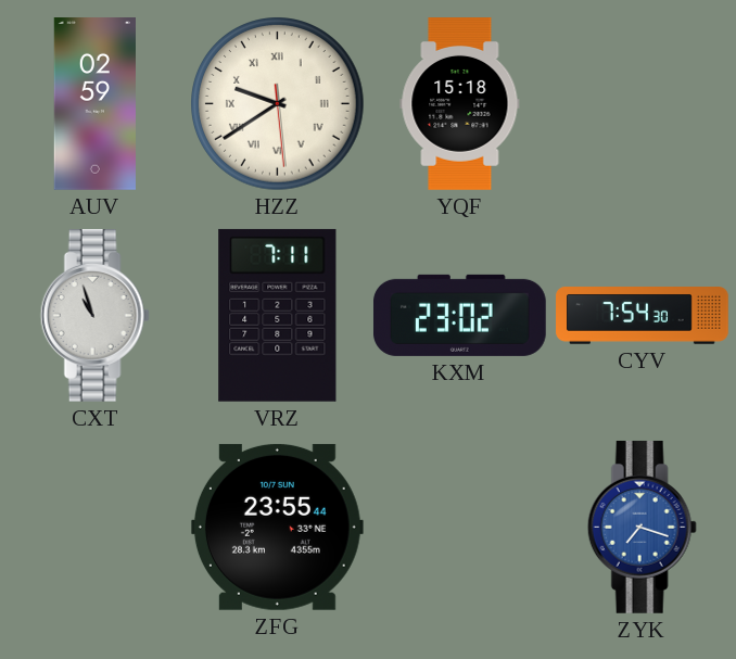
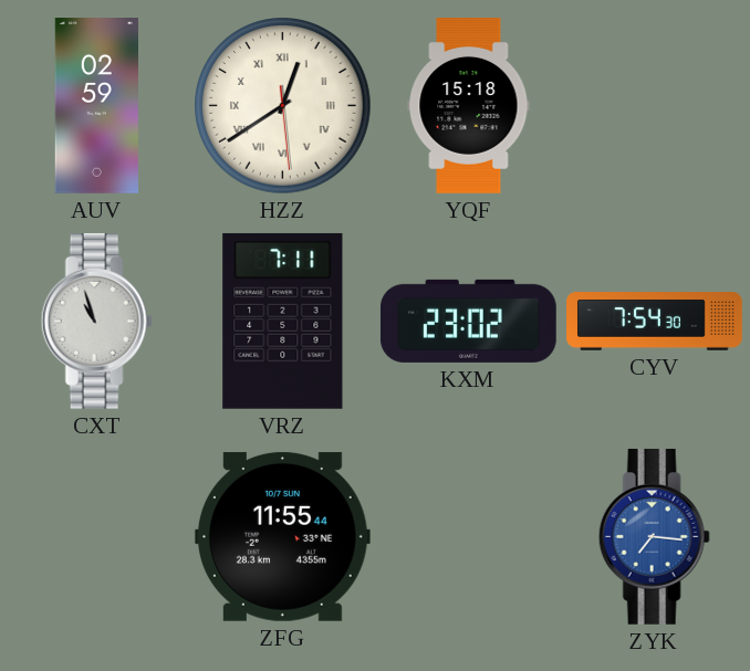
HZZ: 9:39 -> 12:39
ZFG: 23:55 -> 11:55
ZYK: 7:18 -> 7:16
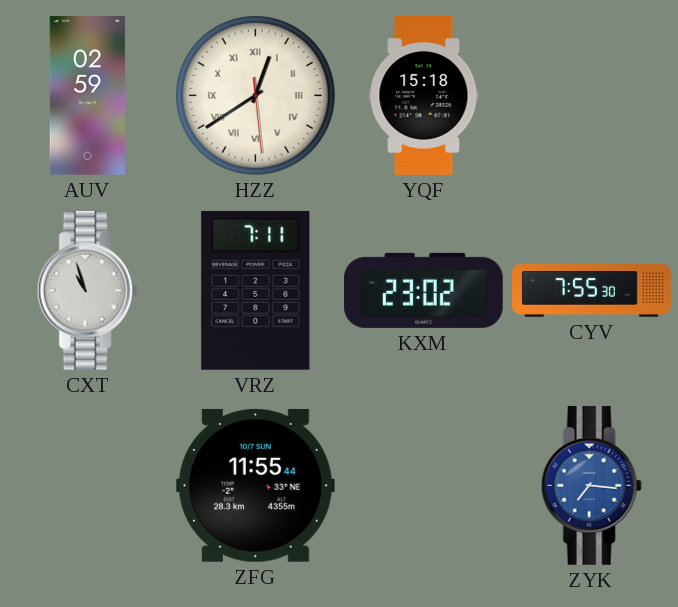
CYV: 7:54 -> 7:55
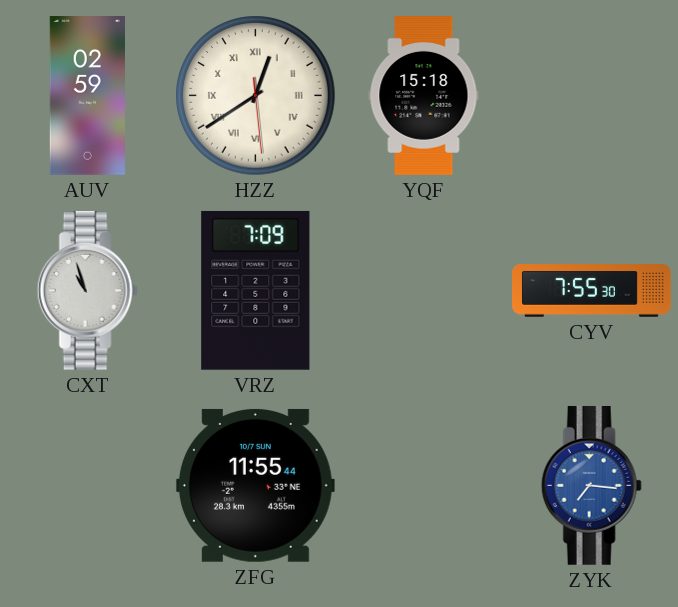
VRZ: 7:11 -> 7:09
KXM: 23:02 -> none
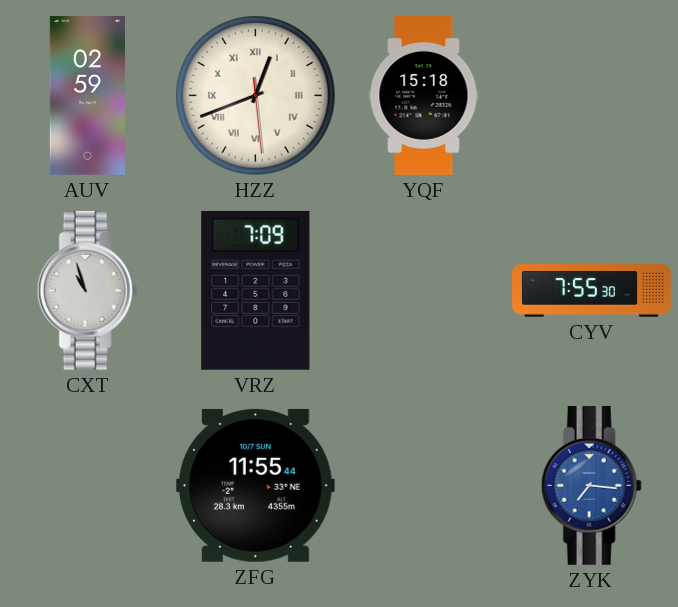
HZZ: 12:39 -> 12:41
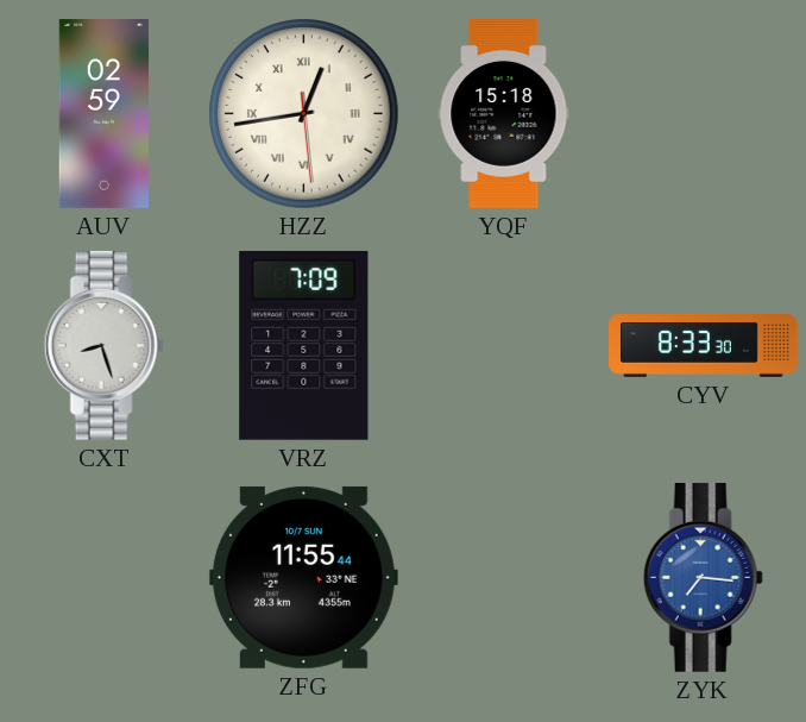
HZZ: 12:41 -> 12:43
CXT: 10:57 -> 8:27
CYV: 7:55 -> 8:33
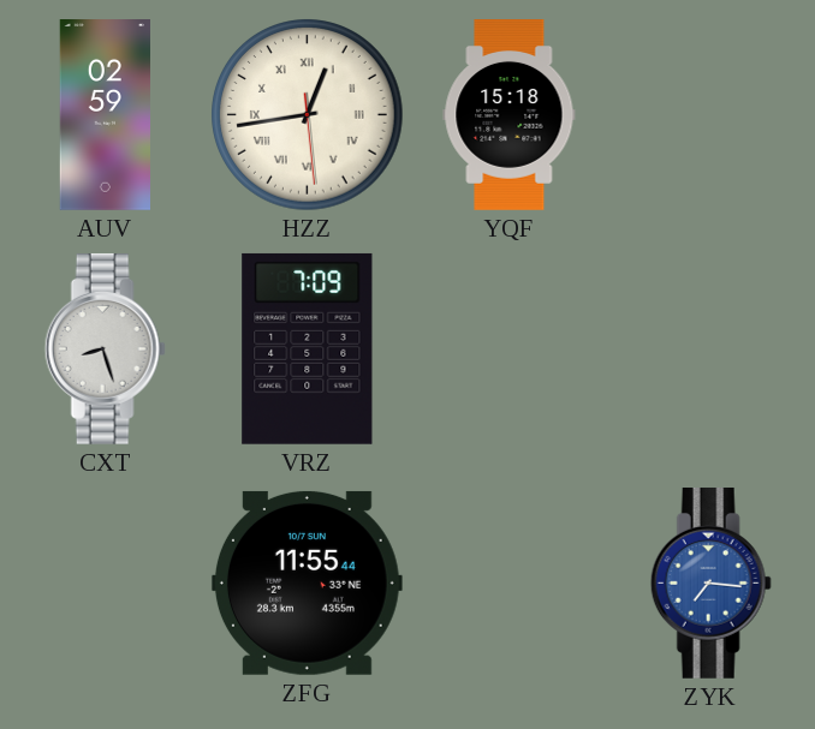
CYV: 8:33 -> none
